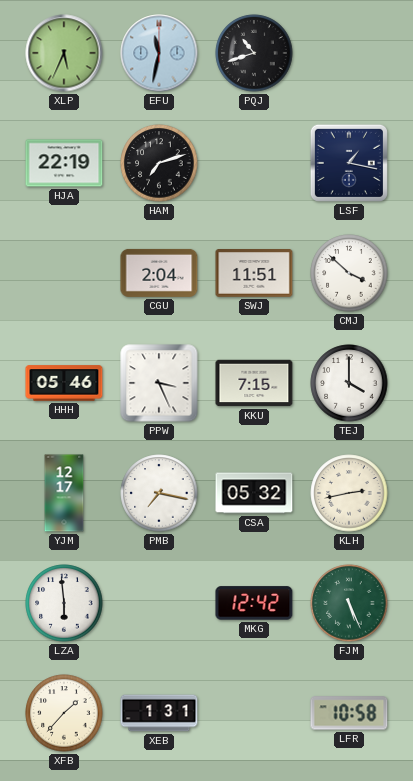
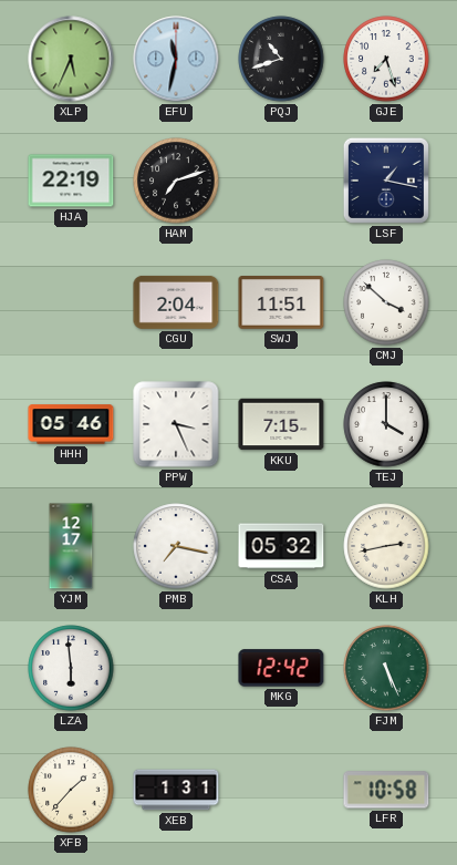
GJE: none -> 7:27
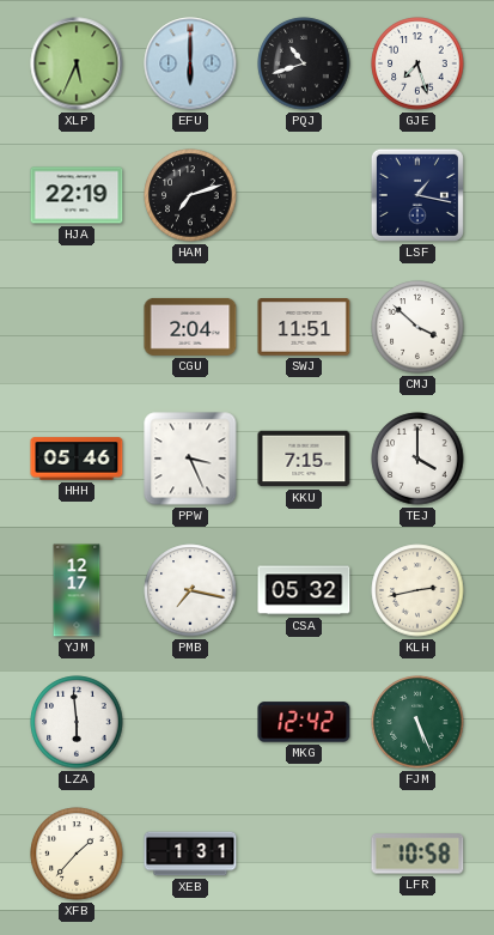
EFU: 11:32 -> 6:00
